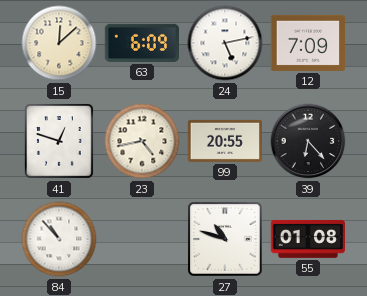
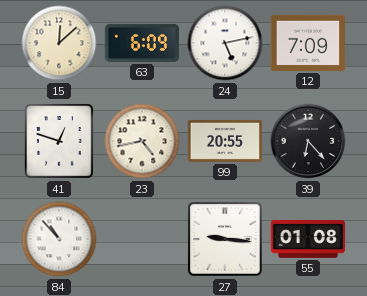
27: 10:48 -> 9:16
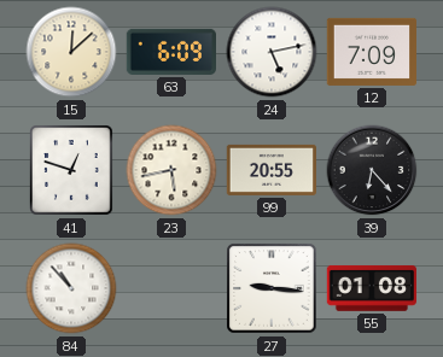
23: 4:43 -> 5:43
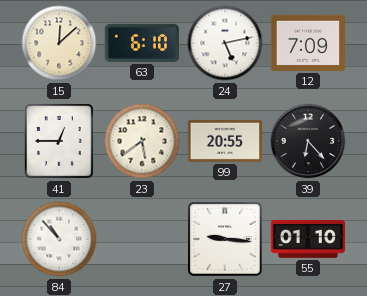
63: 6:09 -> 6:10
41: 12:48 -> 12:45
23: 5:43 -> 5:39
55: 01:08 -> 01:10
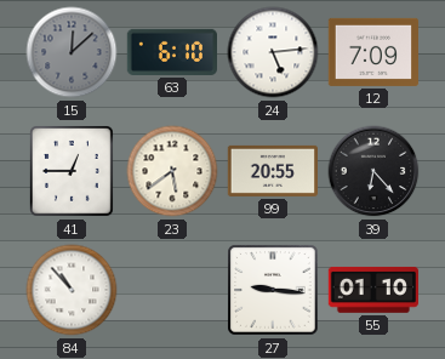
15 dial: cream -> grey
24: 5:13 -> 5:14
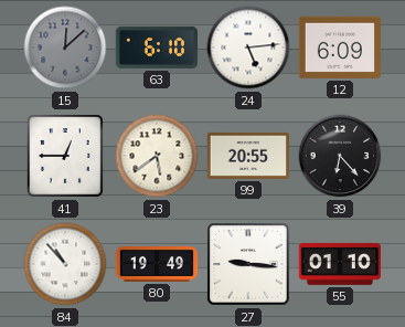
12: 7:09 -> 6:09
80: none -> 19:49
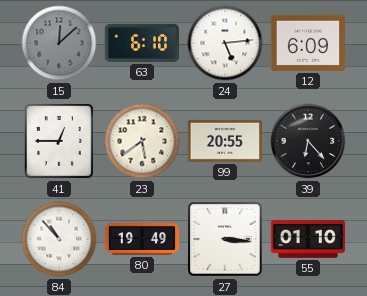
27: 9:16 -> 3:16
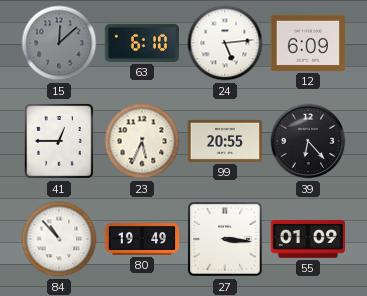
23: 5:39 -> 5:34
55: 01:10 -> 01:09
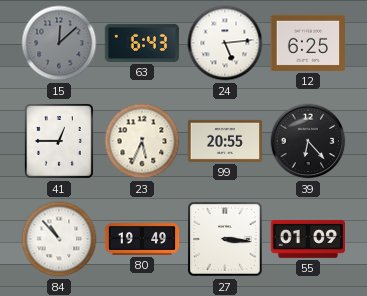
63: 6:10 -> 6:43
12: 6:09 -> 6:25
